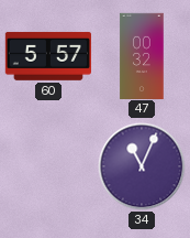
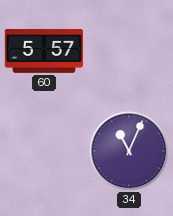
47: 00:32 -> none
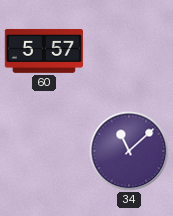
34: 11:04 -> 11:08
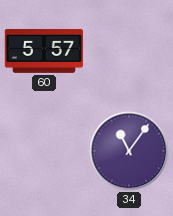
34: 11:08 -> 11:06
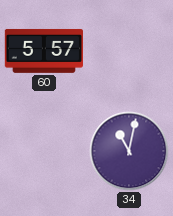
34: 11:06 -> 11:02
